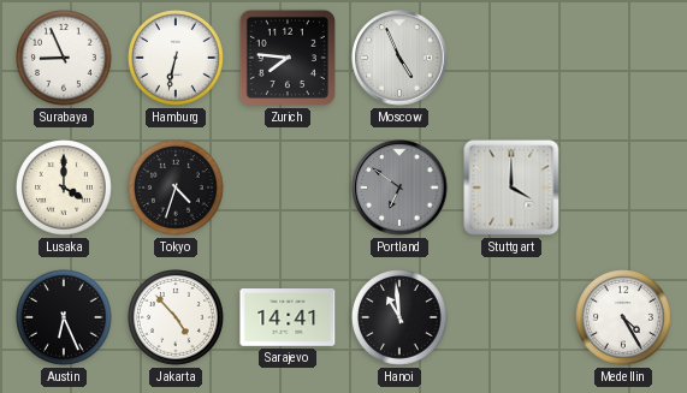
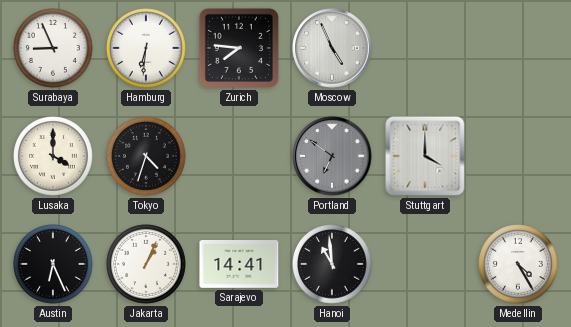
Hamburg: 6:32 -> 6:31
Jakarta: 4:53 -> 1:04
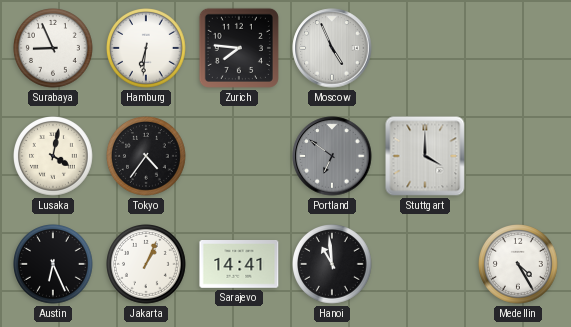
Lusaka: 4:00 -> 4:02
Tokyo: 4:33 -> 4:36
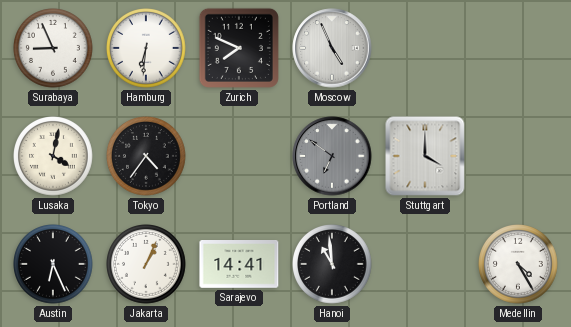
Zurich: 7:46 -> 7:49
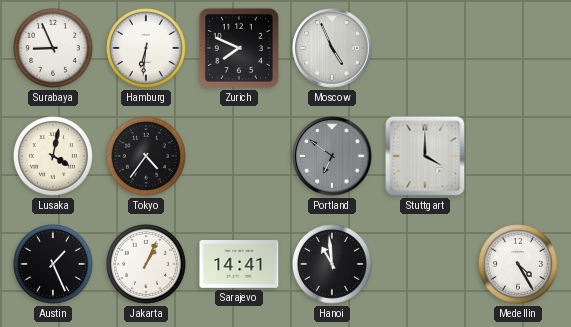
Austin: 6:26 -> 1:26
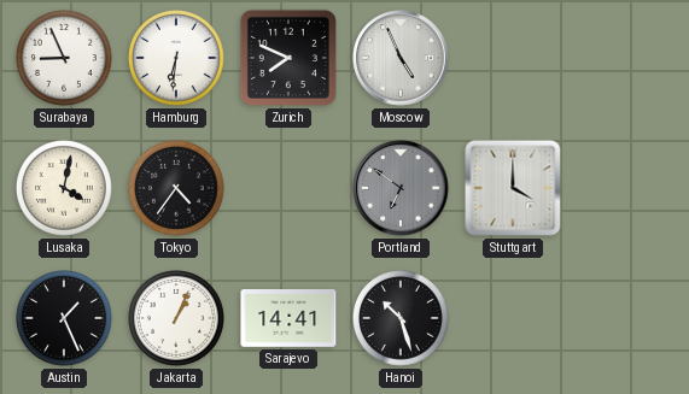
Hanoi: 10:59 -> 10:27
Medellin: 4:25 -> none
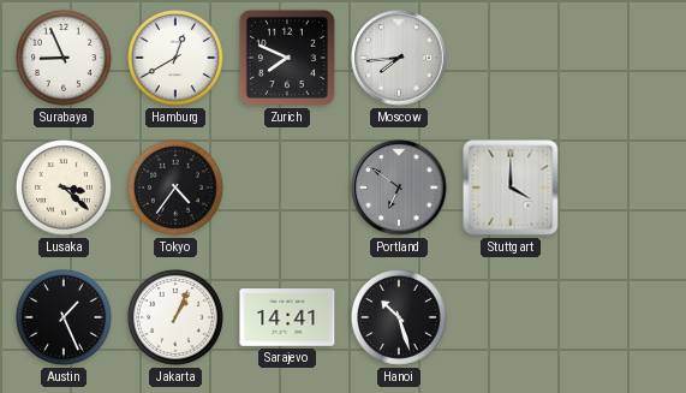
Hamburg: 6:31 -> 12:40
Moscow: 4:56 -> 7:44
Lusaka: 4:02 -> 3:22
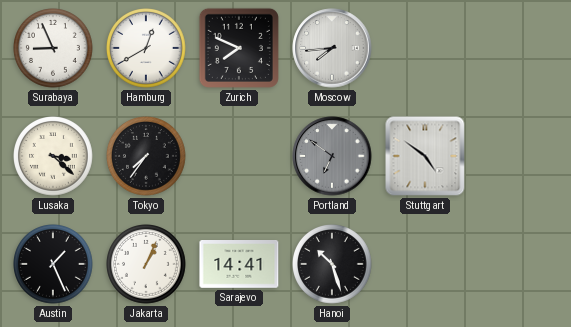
Tokyo: 4:36 -> 7:36
Stuttgart: 4:00 -> 4:51
